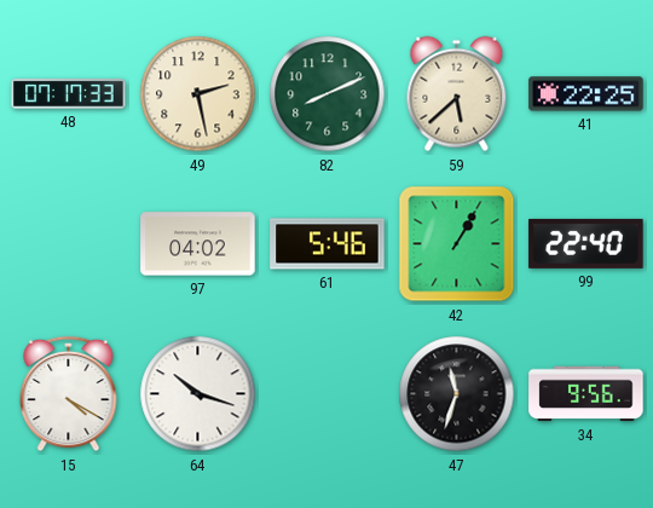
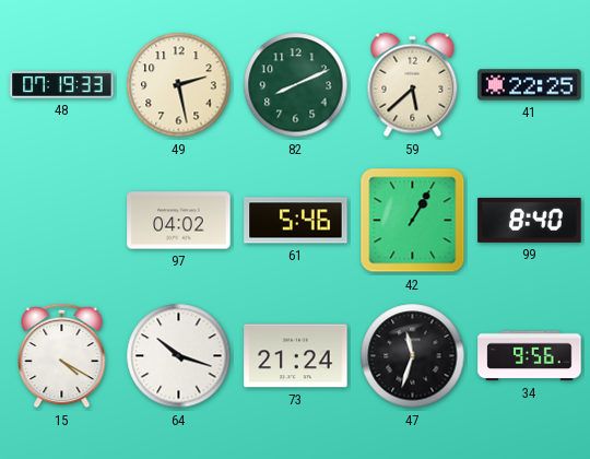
48: 07:17 -> 07:19
99: 22:40 -> 8:40
73: none -> 21:24
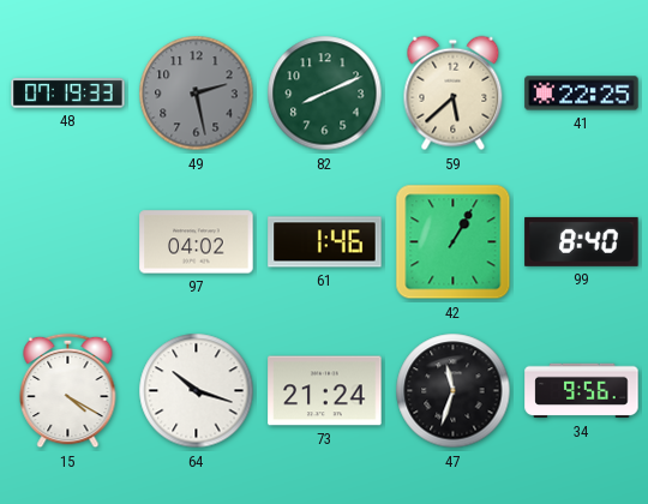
49 dial: cream -> grey
61: 5:46 -> 1:46
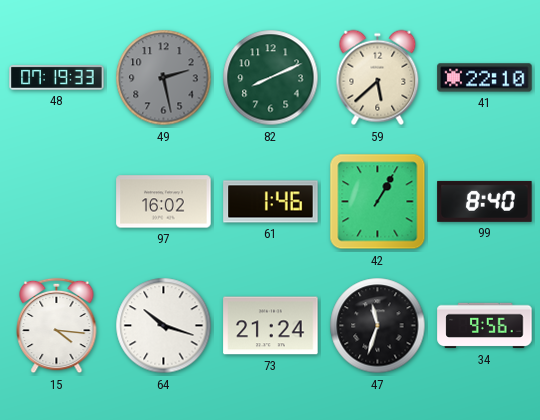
41: 22:25 -> 22:10
97: 04:02 -> 16:02
15: 4:20 -> 4:16
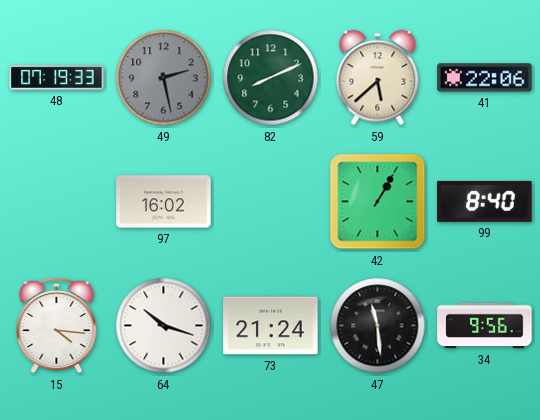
41: 22:10 -> 22:06
61: 1:46 -> none
47: 11:33 -> 11:29
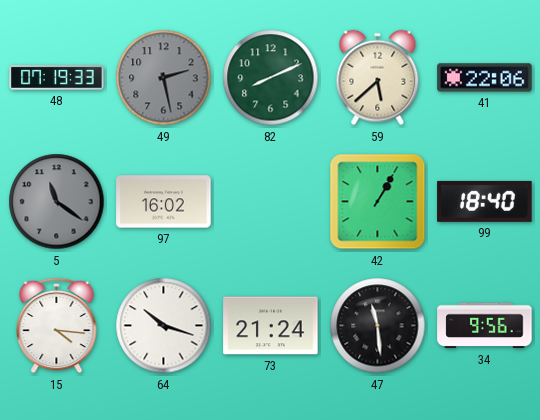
5: none -> 11:21
99: 8:40 -> 18:40
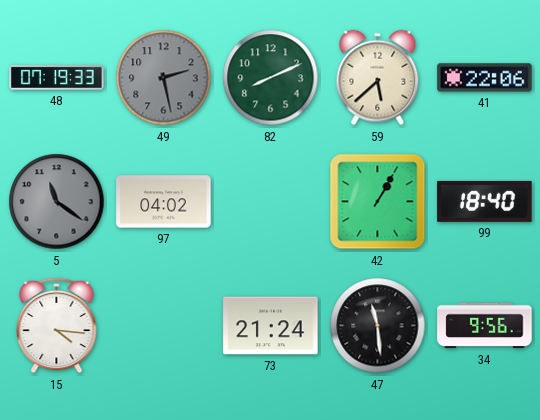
97: 16:02 -> 04:02
64: 10:18 -> none
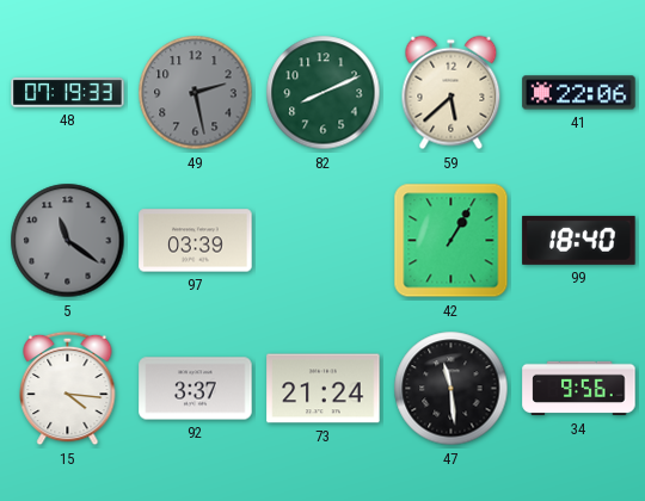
97: 04:02 -> 03:39
92: none -> 3:37
